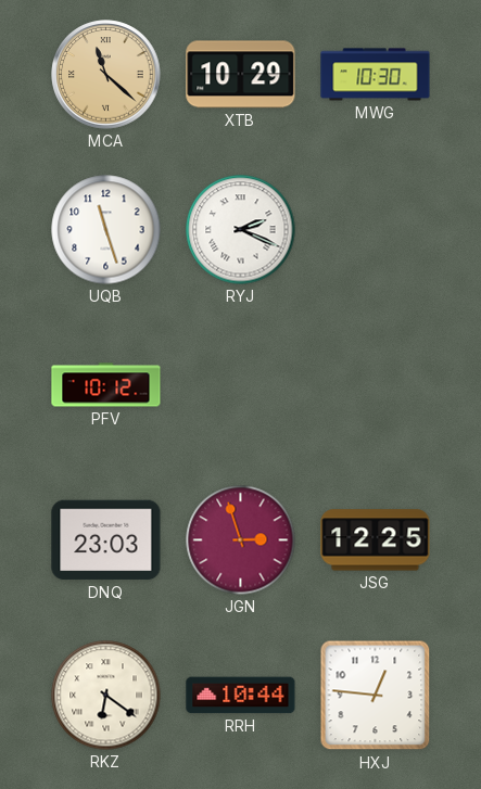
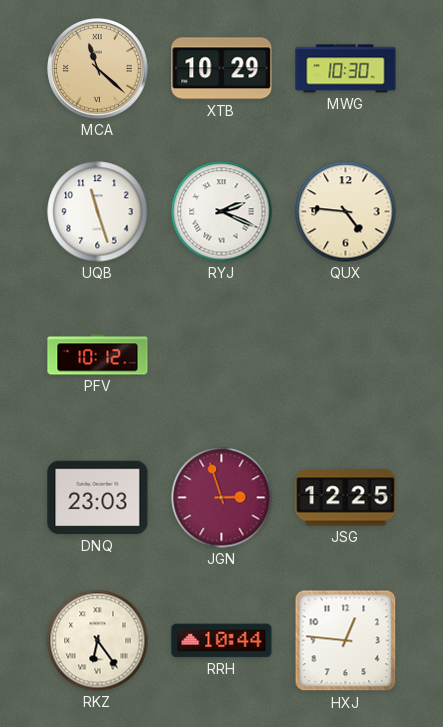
QUX: none -> 4:46
RKZ: 6:21 -> 6:24
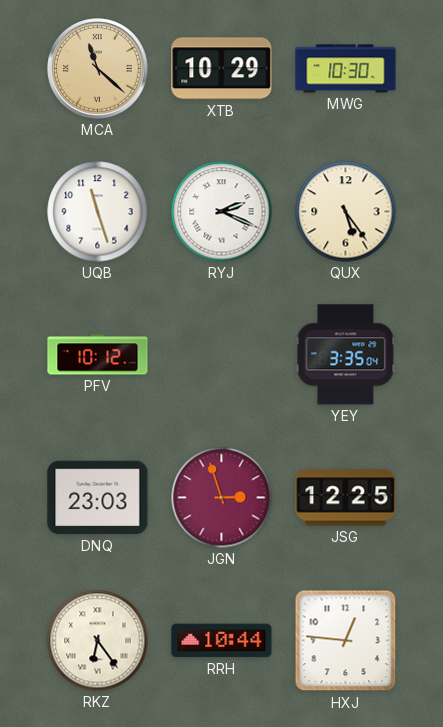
QUX: 4:46 -> 5:24
YEY: none -> 3:35
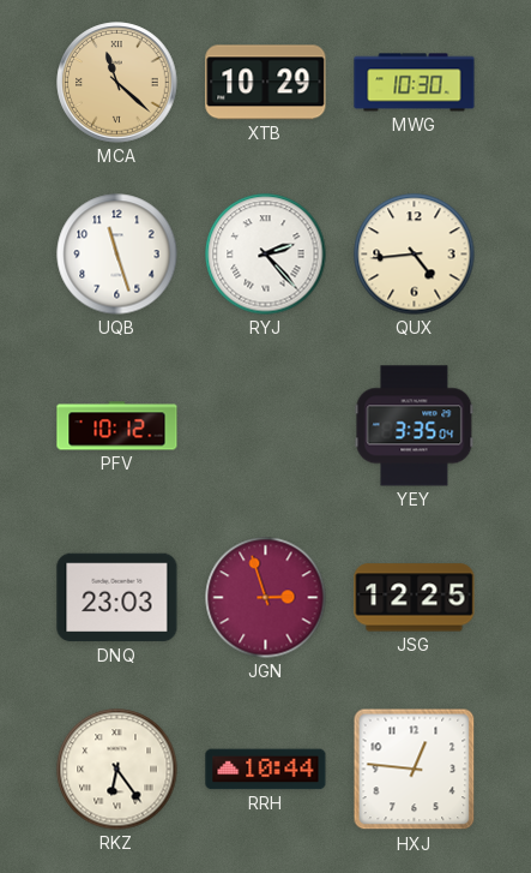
RYJ: 2:19 -> 2:23
QUX: 5:24 -> 4:44
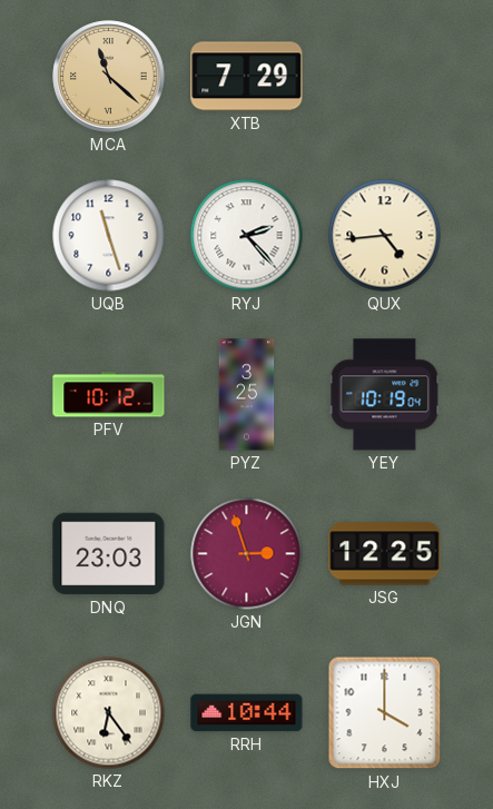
XTB: 10:29 -> 7:29
MWG: 10:30 -> none
PYZ: none -> 3:25
YEY: 3:35 -> 10:19
HXJ: 12:46 -> 4:00
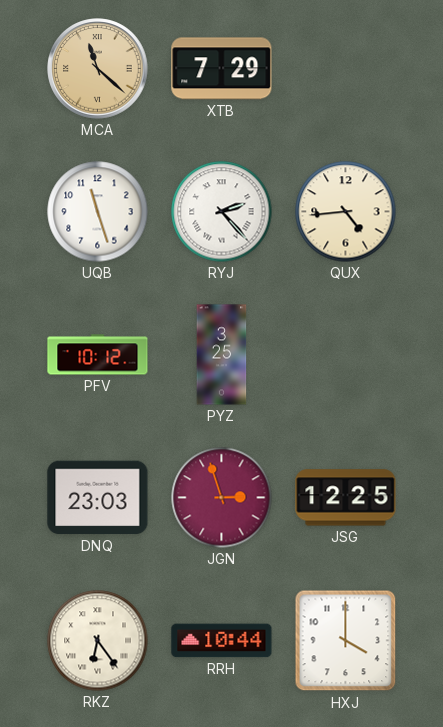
YEY: 10:19 -> none
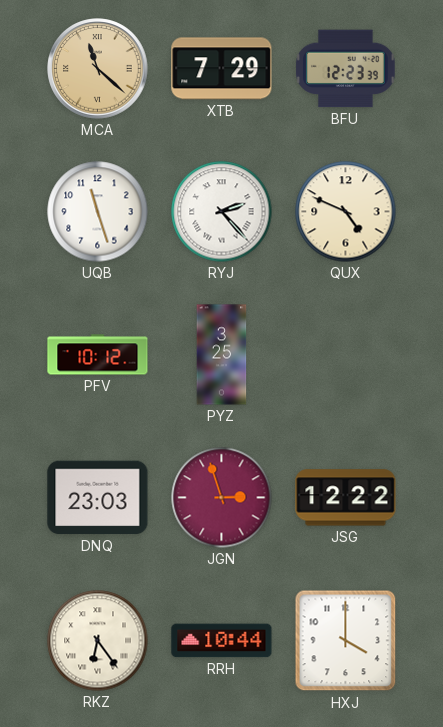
BFU: none -> 12:23
QUX: 4:44 -> 4:49
JSG: 12:25 -> 12:22
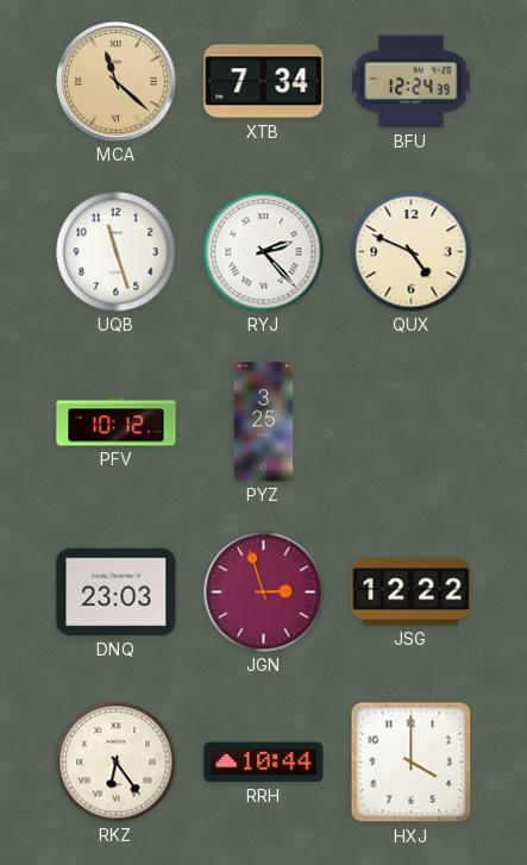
XTB: 7:29 -> 7:34
BFU: 12:23 -> 12:24
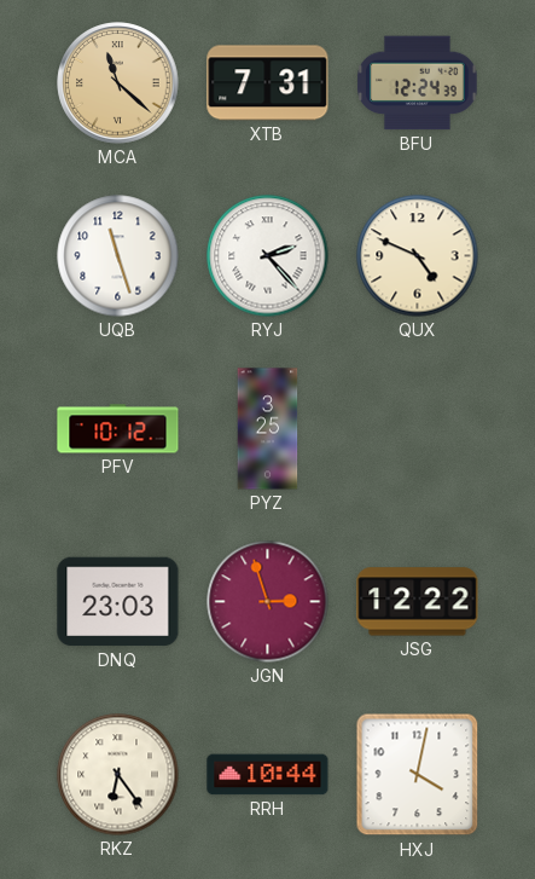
XTB: 7:34 -> 7:31
HXJ: 4:00 -> 4:02
